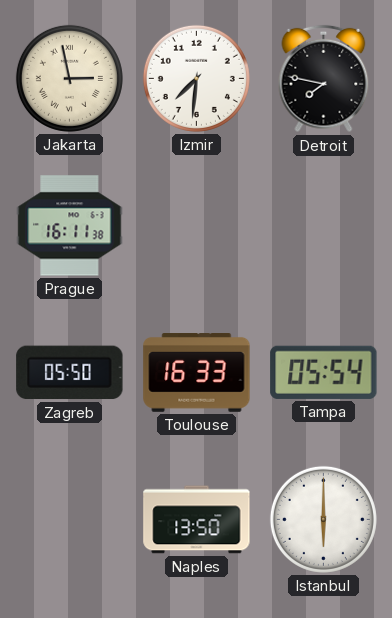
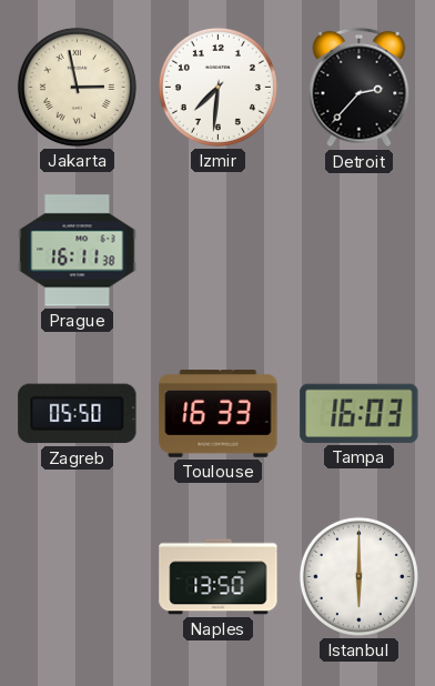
Detroit: 7:47 -> 2:37
Tampa: 05:54 -> 16:03
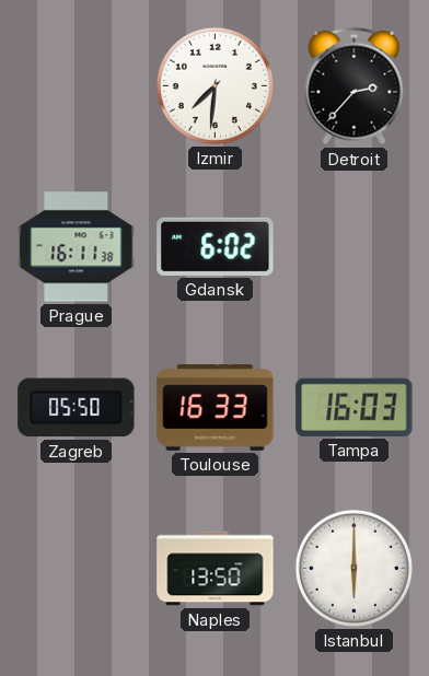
Jakarta: 2:58 -> none
Gdansk: none -> 6:02
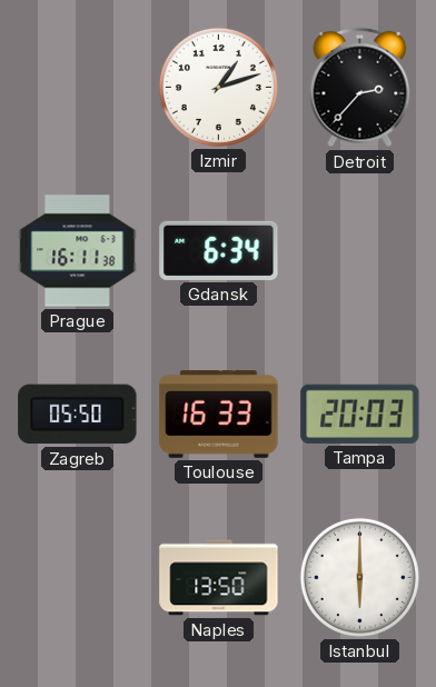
Izmir: 7:31 -> 1:12
Gdansk: 6:02 -> 6:34
Tampa: 16:03 -> 20:03
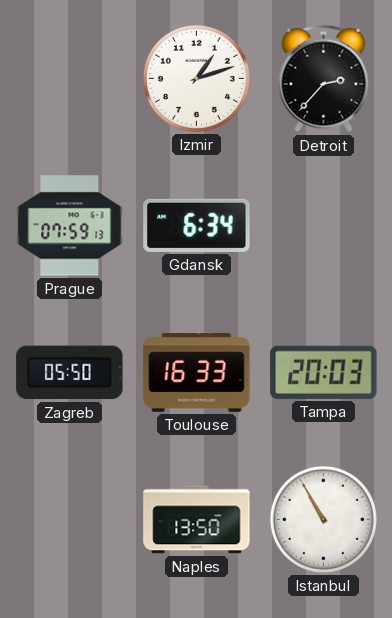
Prague: 16:11 -> 07:59
Istanbul: 6:00 -> 10:55
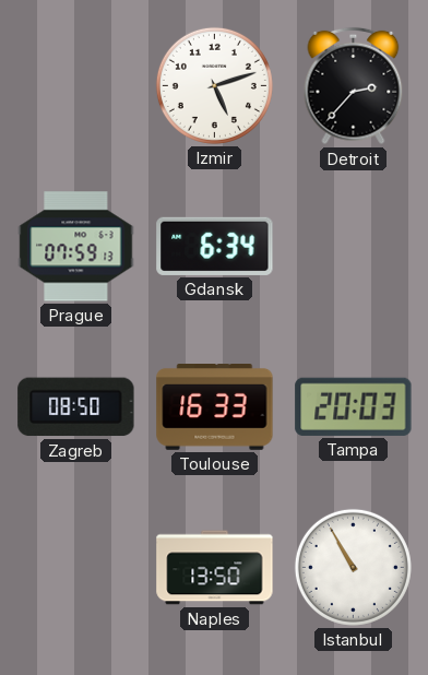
Izmir: 1:12 -> 5:12
Zagreb: 05:50 -> 08:50
